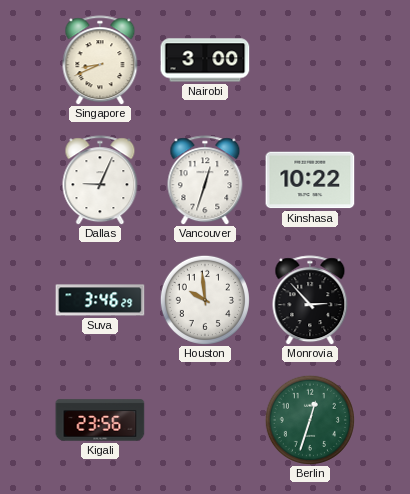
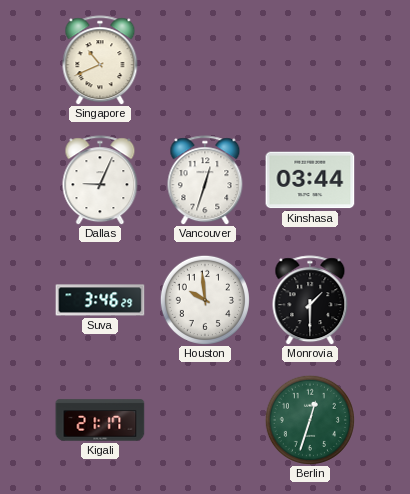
Singapore: 8:41 -> 10:41
Nairobi: 3:00 -> none
Kinshasa: 10:22 -> 03:44
Monrovia: 2:53 -> 1:30
Kigali: 23:56 -> 21:17
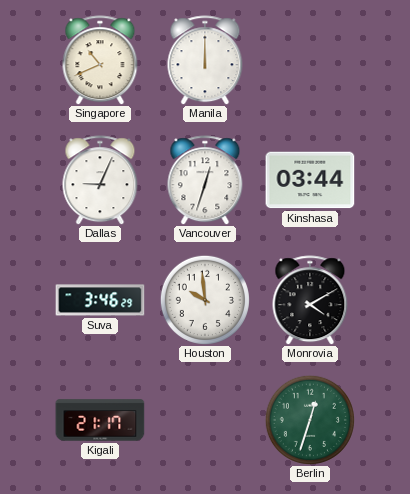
Manila: none -> 12:00
Monrovia: 1:30 -> 4:10
